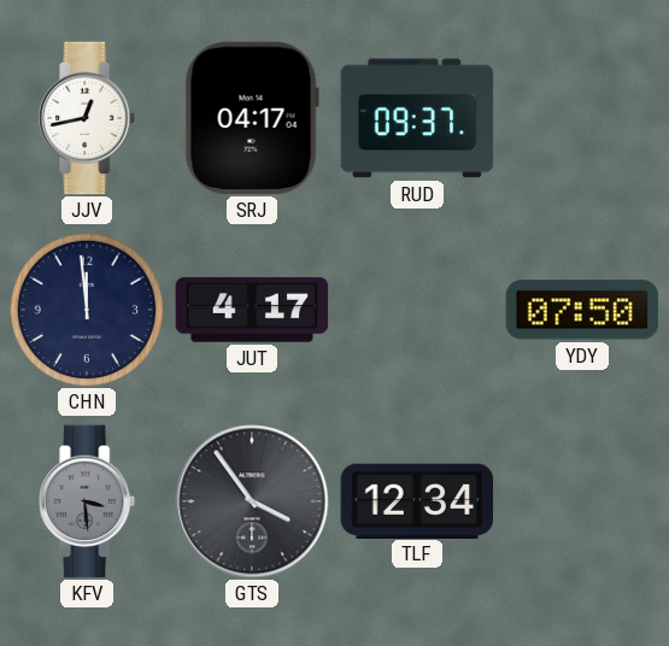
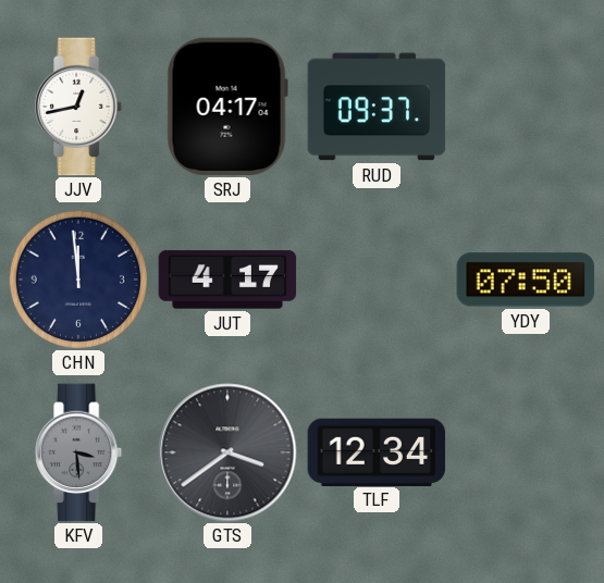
GTS: 3:54 -> 3:39
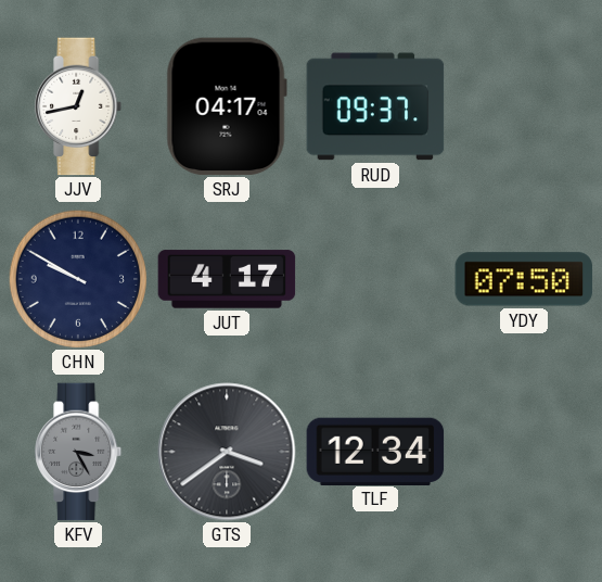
CHN: 11:59 -> 9:50
KFV: 3:29 -> 3:25
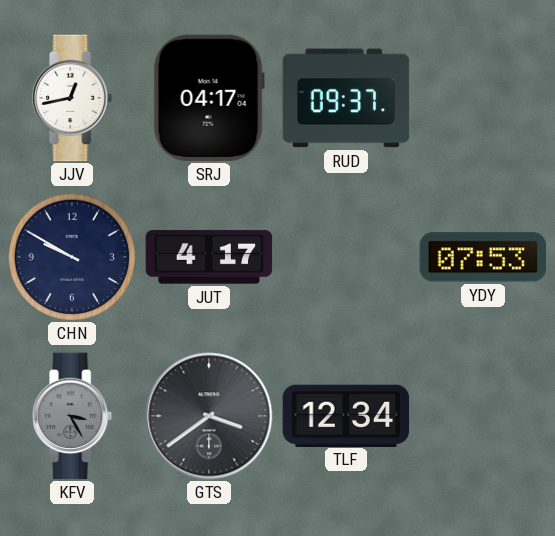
YDY: 07:50 -> 07:53
